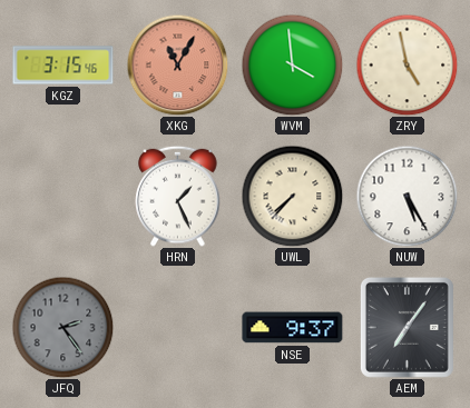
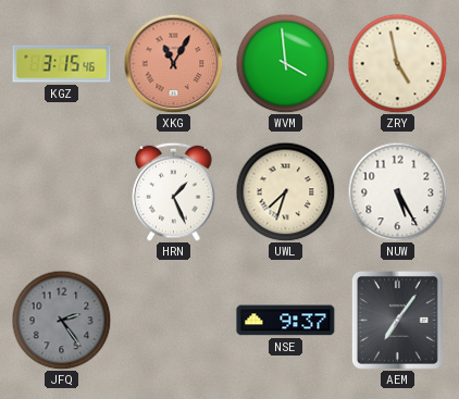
UWL: 7:37 -> 7:33
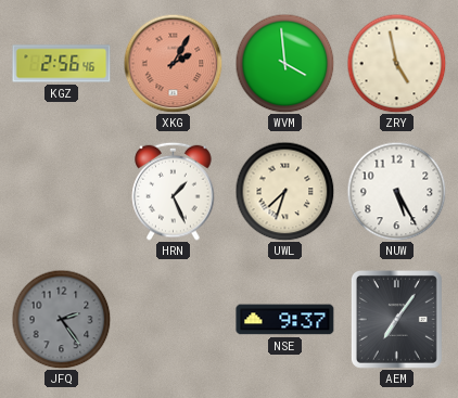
KGZ: 3:15 -> 2:56
XKG: 11:05 -> 2:05
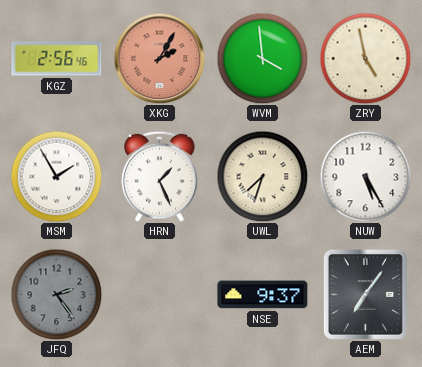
MSM: none -> 1:55
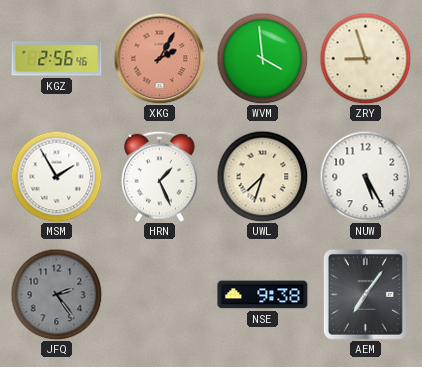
ZRY: 4:58 -> 8:57
NSE: 9:37 -> 9:38
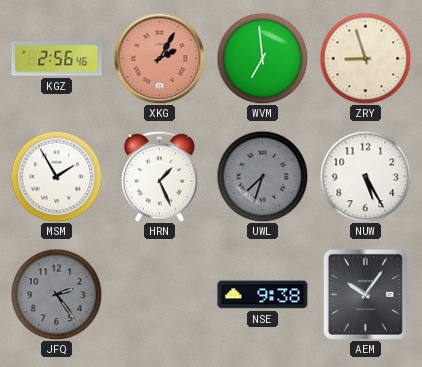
WVM: 3:59 -> 6:59
UWL dial: cream -> grey
AEM: 7:06 -> 10:06
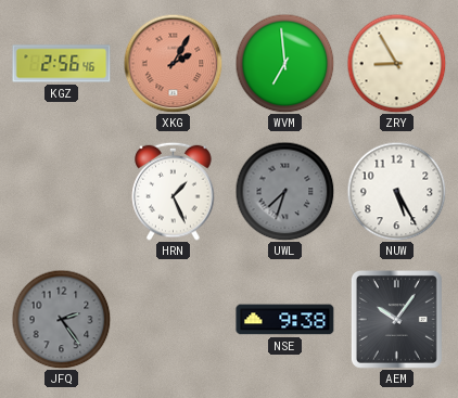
ZRY: 8:57 -> 8:55
MSM: 1:55 -> none
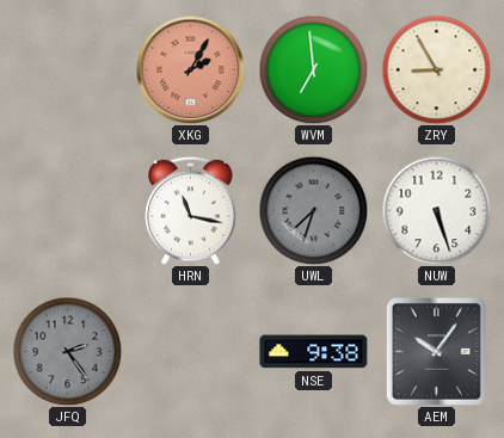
KGZ: 2:56 -> none
HRN: 1:26 -> 11:17
NUW: 5:25 -> 5:27
